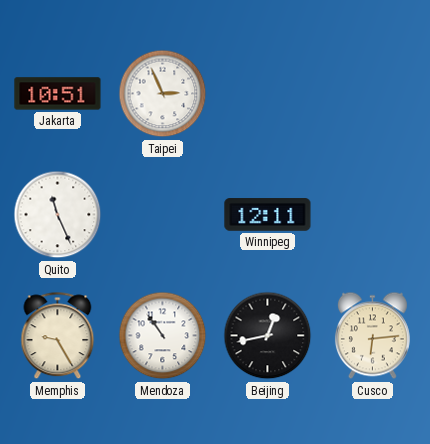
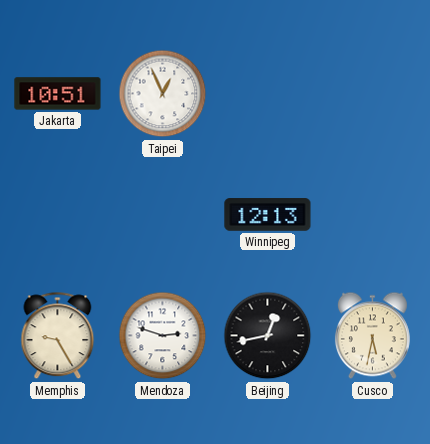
Taipei: 2:56 -> 12:56
Quito: 11:26 -> none
Winnipeg: 12:11 -> 12:13
Mendoza: 10:54 -> 2:48
Cusco: 6:14 -> 5:32
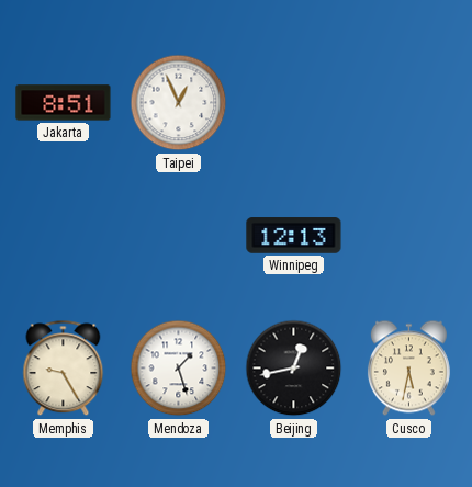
Jakarta: 10:51 -> 8:51
Mendoza: 2:48 -> 1:27
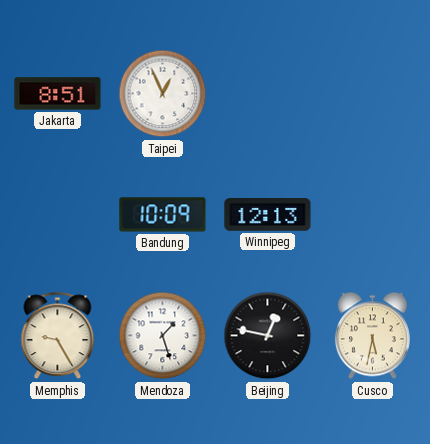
Bandung: none -> 10:09
Beijing: 12:43 -> 12:47
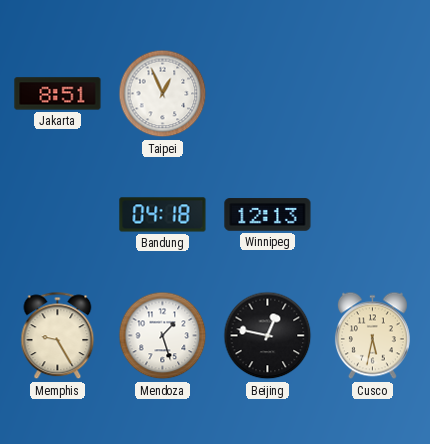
Bandung: 10:09 -> 04:18
